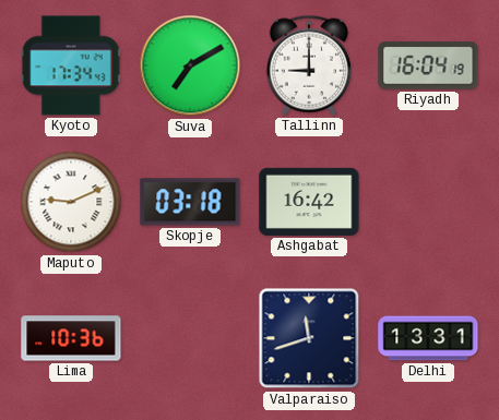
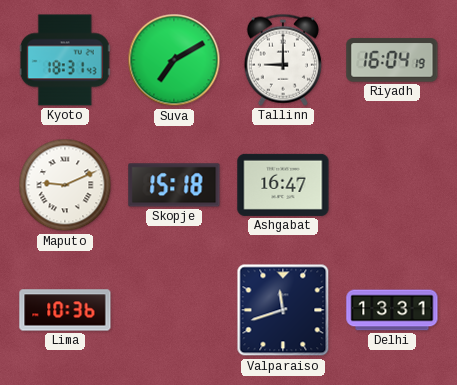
Kyoto: 17:34 -> 18:31
Skopje: 03:18 -> 15:18
Ashgabat: 16:42 -> 16:47
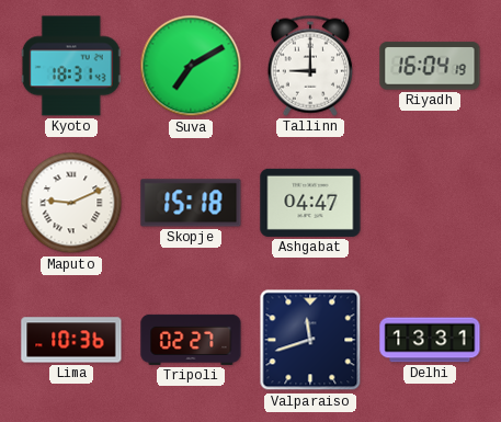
Ashgabat: 16:47 -> 04:47
Tripoli: none -> 02:27
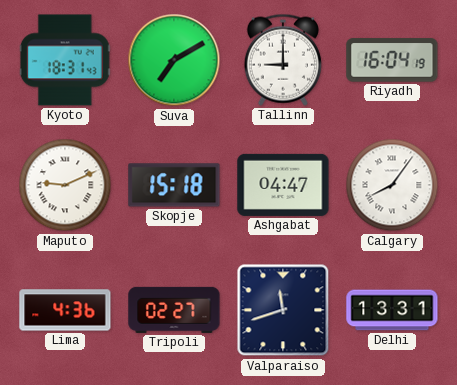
Calgary: none -> 8:06
Lima: 10:36 -> 4:36
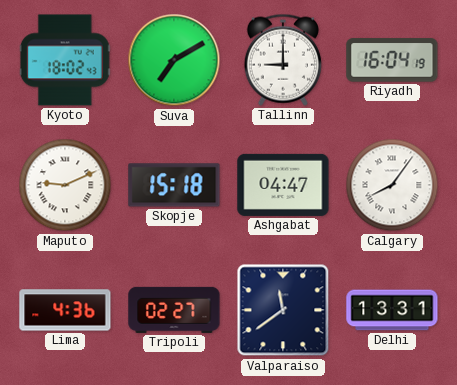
Kyoto: 18:31 -> 18:02
Valparaiso: 11:42 -> 11:39
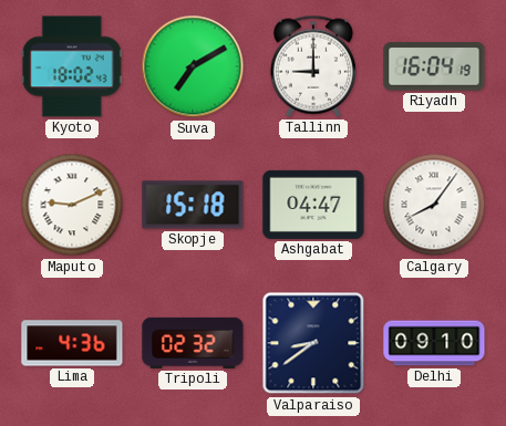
Tripoli: 02:27 -> 02:32
Valparaiso: 11:39 -> 8:39
Delhi: 13:31 -> 09:10
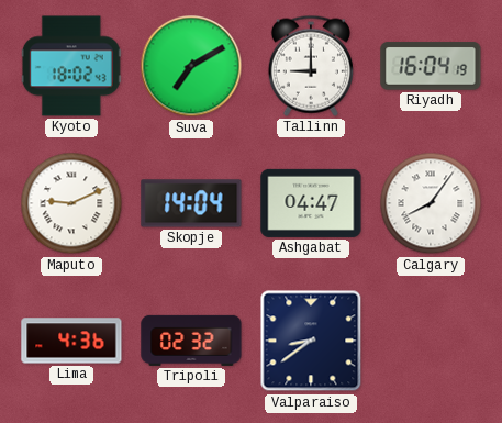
Skopje: 15:18 -> 14:04
Delhi: 09:10 -> none
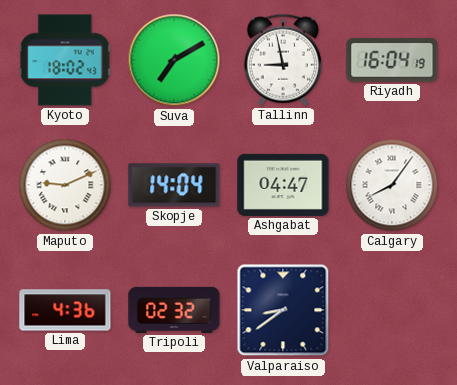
Tallinn: 9:00 -> 8:58
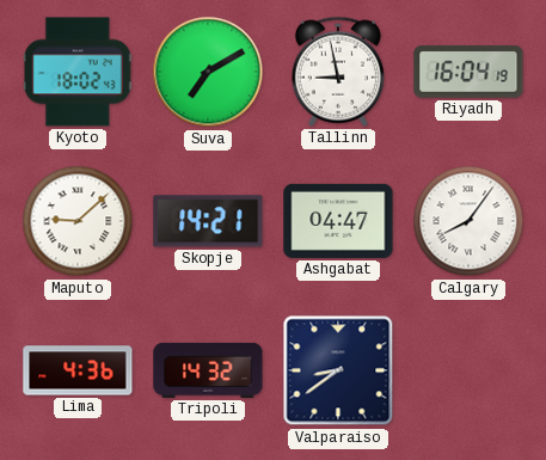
Maputo: 9:11 -> 9:08
Skopje: 14:04 -> 14:21
Tripoli: 02:32 -> 14:32
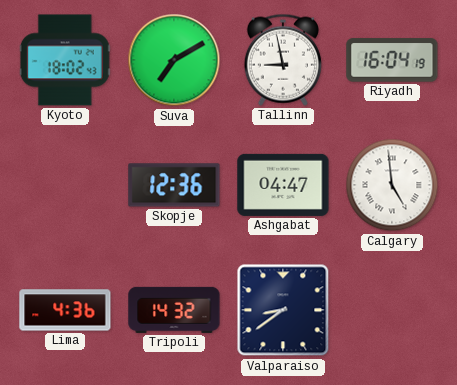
Maputo: 9:08 -> none
Skopje: 14:21 -> 12:36
Calgary: 8:06 -> 4:59
